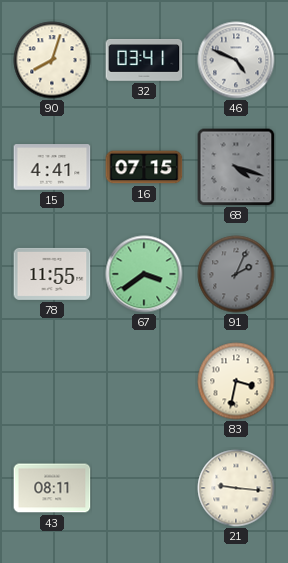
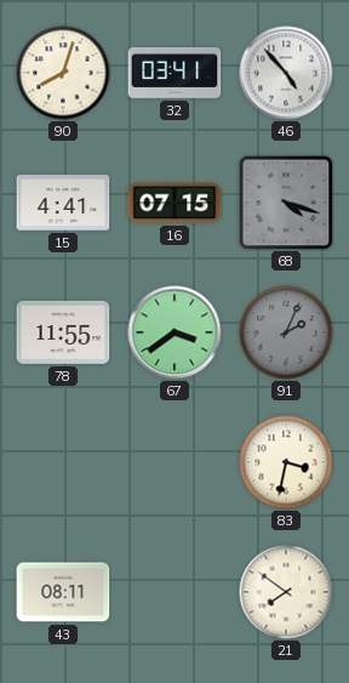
46: 4:49 -> 4:53
21: 9:16 -> 7:51
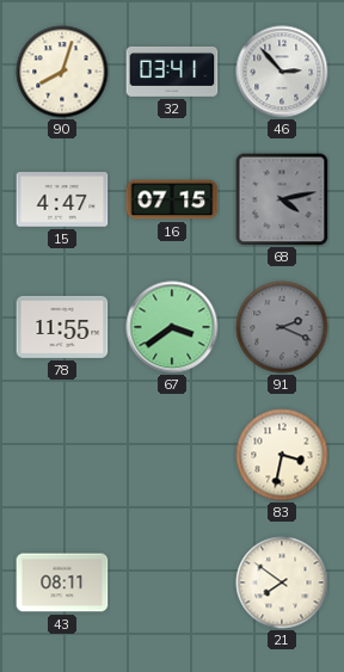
46: 4:53 -> 2:53
15: 4:41 -> 4:47
68: 4:18 -> 4:13
91: 2:04 -> 2:19
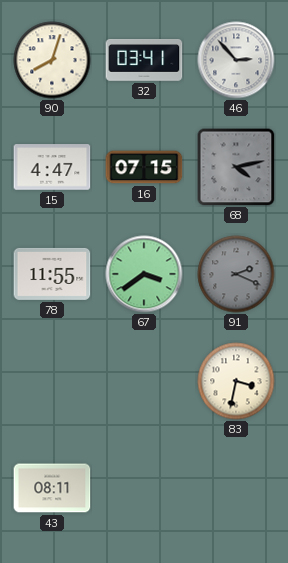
21: 7:51 -> none
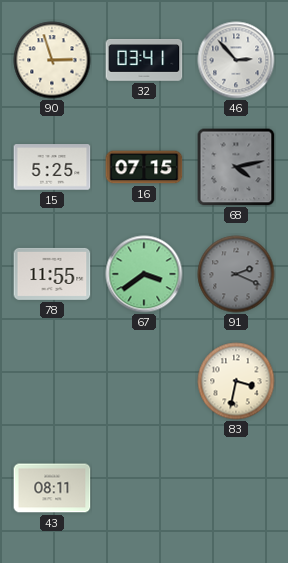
90: 8:03 -> 2:57
15: 4:47 -> 5:25
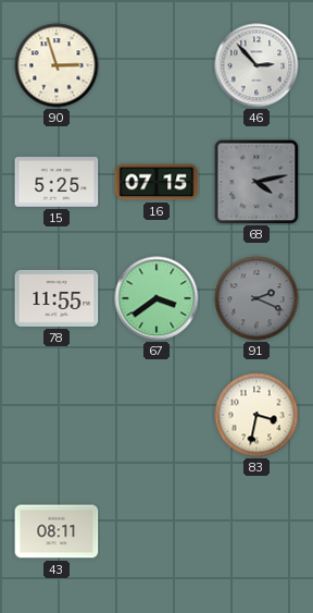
32: 03:41 -> none
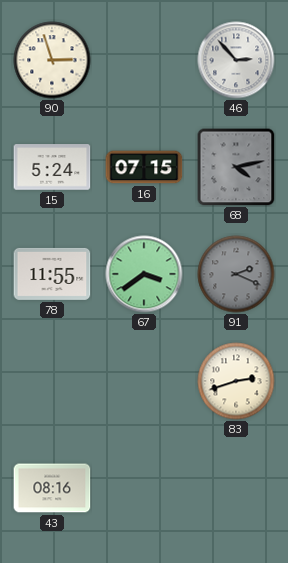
15: 5:25 -> 5:24
83: 3:32 -> 2:42
43: 08:11 -> 08:16
